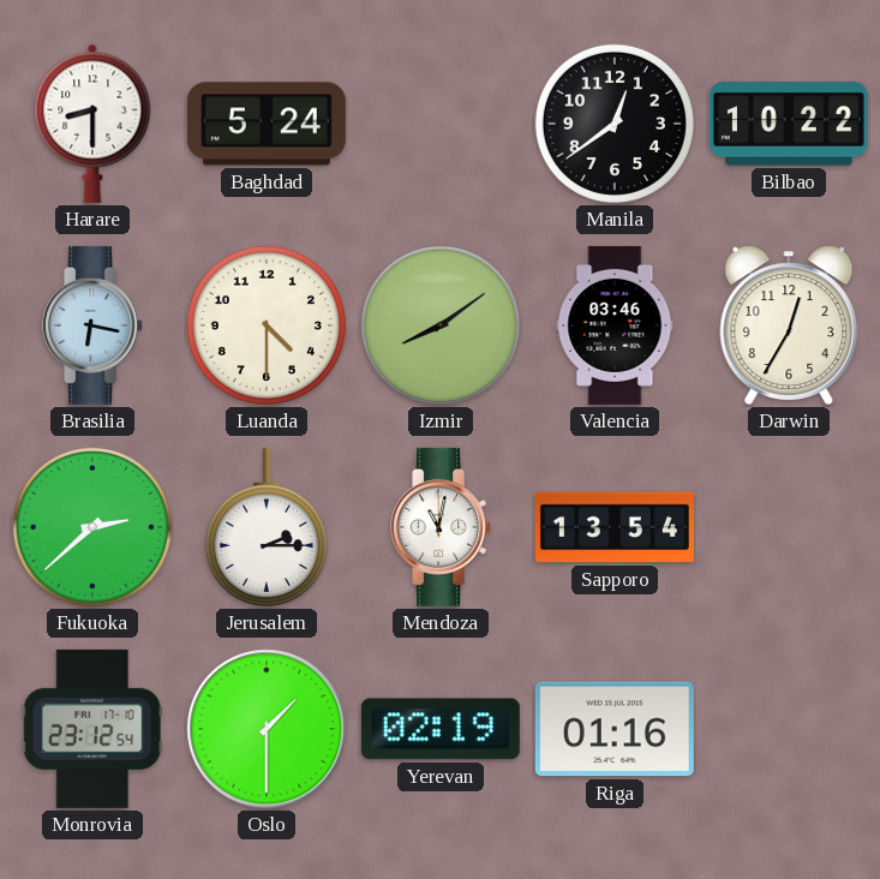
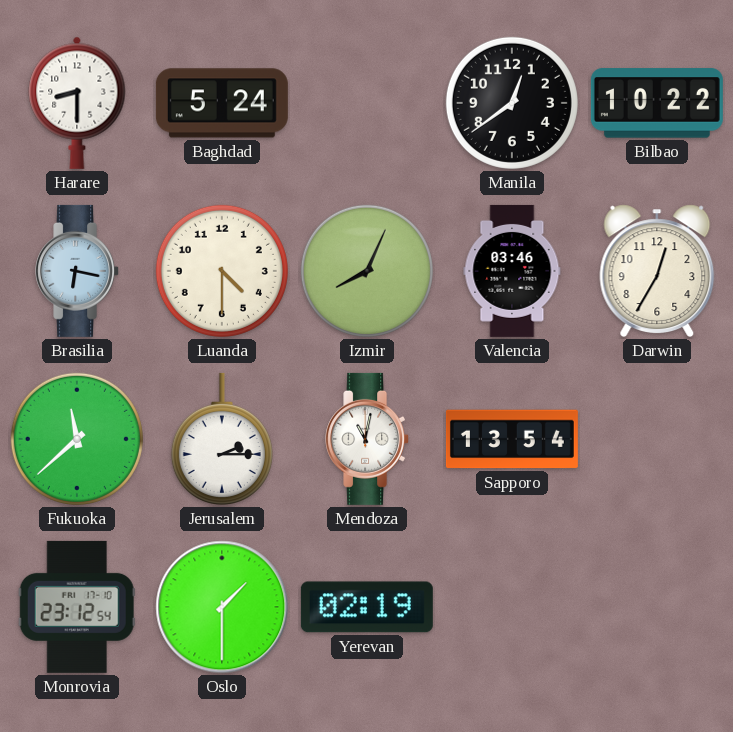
Izmir: 8:09 -> 8:04
Fukuoka: 2:38 -> 11:38
Riga: 01:16 -> none
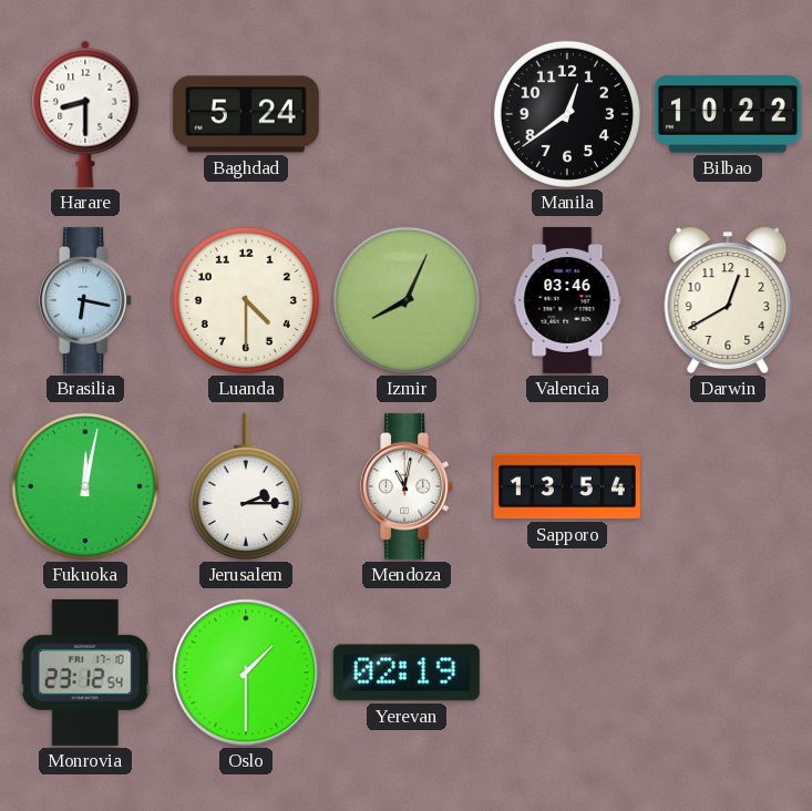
Darwin: 12:35 -> 12:40
Fukuoka: 11:38 -> 12:02
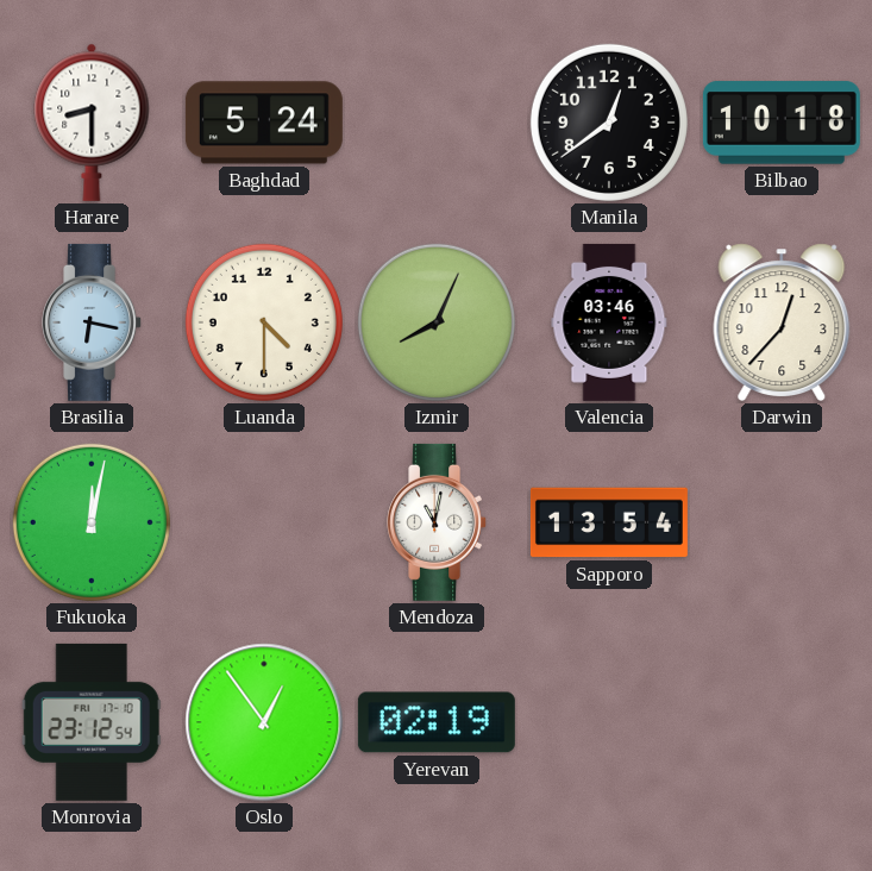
Bilbao: 10:22 -> 10:18
Darwin: 12:40 -> 12:37
Jerusalem: 2:15 -> none
Oslo: 1:30 -> 12:54
